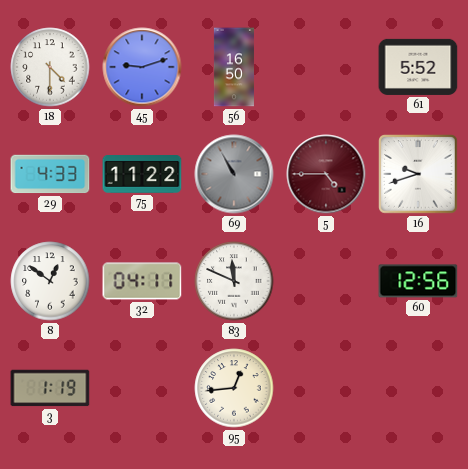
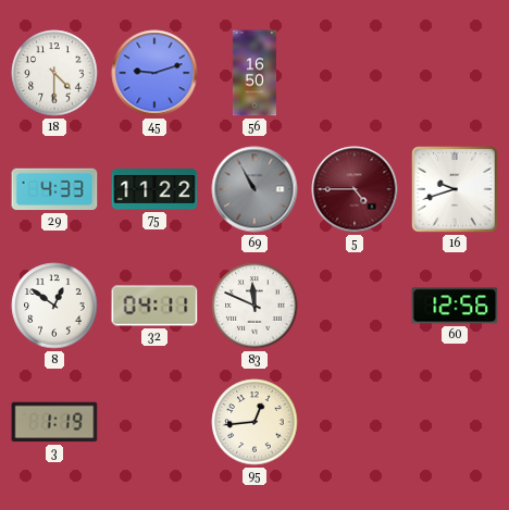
61: 5:52 -> none
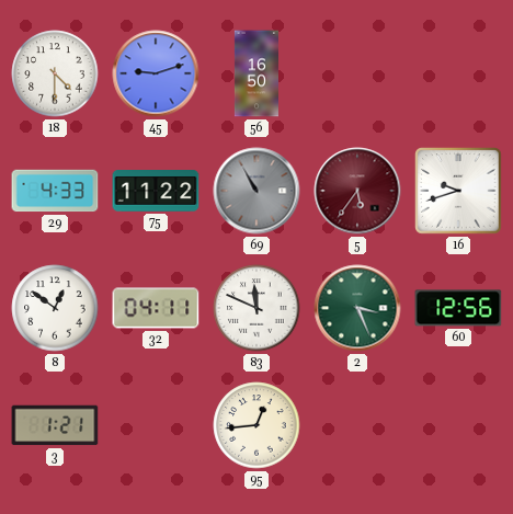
5: 4:45 -> 5:36
2: none -> 3:26
3: 1:19 -> 1:21
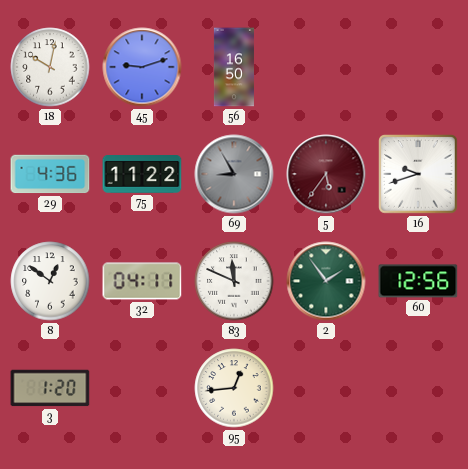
18: 4:30 -> 10:02
29: 4:33 -> 4:36
69: 10:55 -> 8:55
2: 3:26 -> 1:54
3: 1:21 -> 1:20
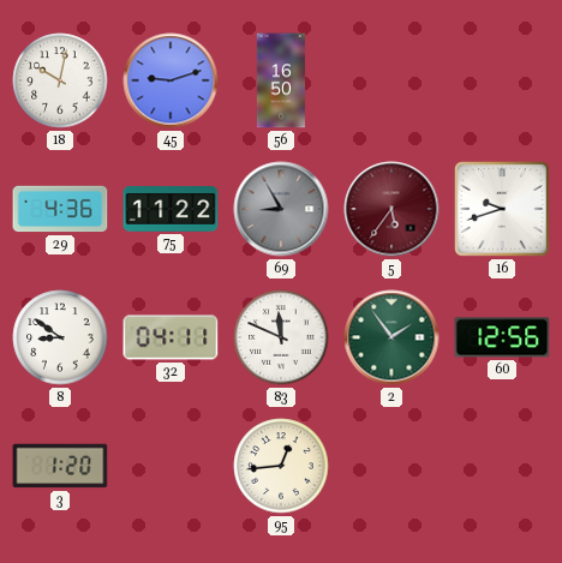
8: 12:51 -> 8:51
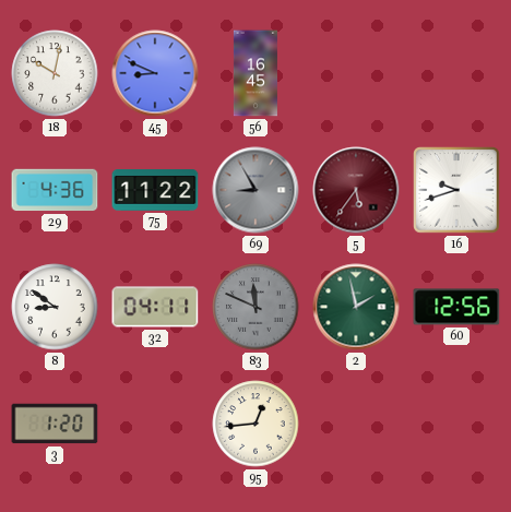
45: 9:12 -> 8:49
56: 16:50 -> 16:45
83 dial: white -> grey
2: 1:54 -> 1:58
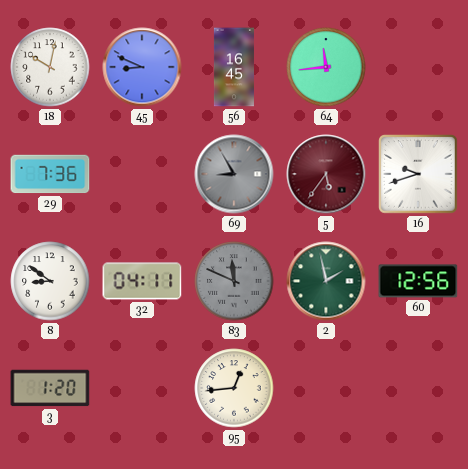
64: none -> 11:44
29: 4:36 -> 7:36
75: 11:22 -> none
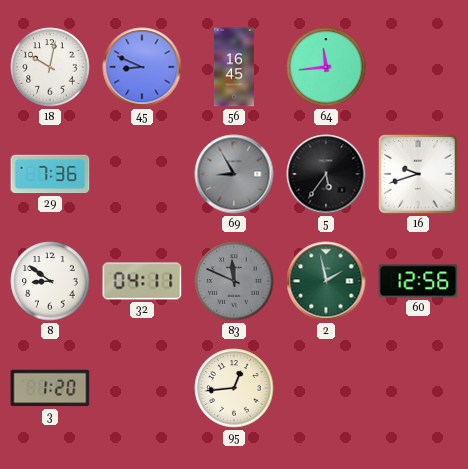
5 dial: burgundy -> black
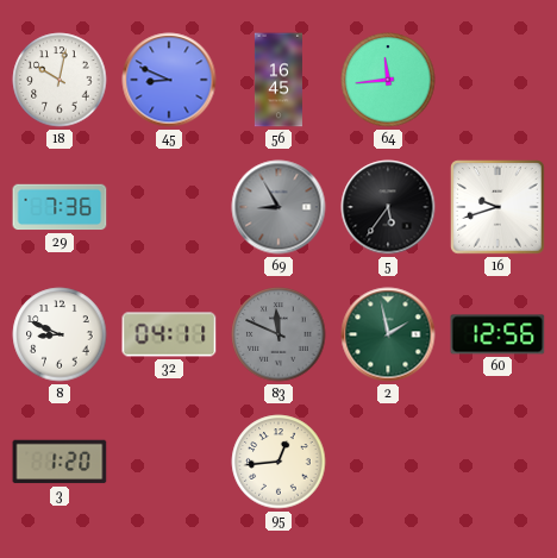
8: 8:51 -> 8:49
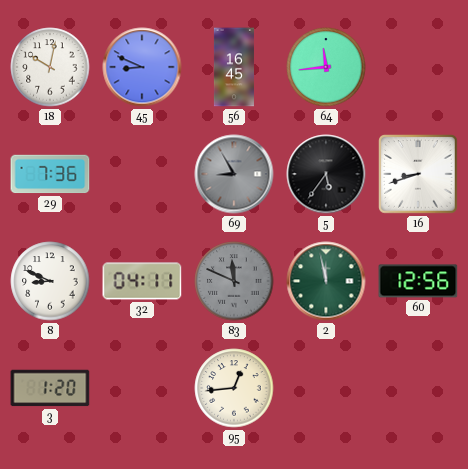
16: 9:42 -> 8:42
2: 1:58 -> 11:58
